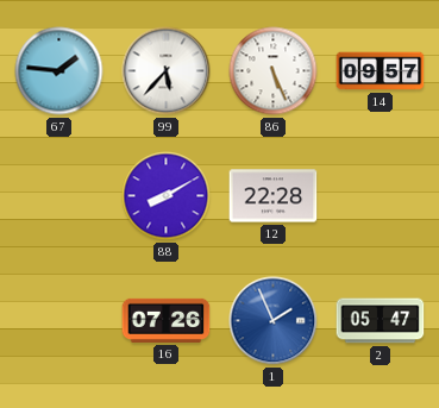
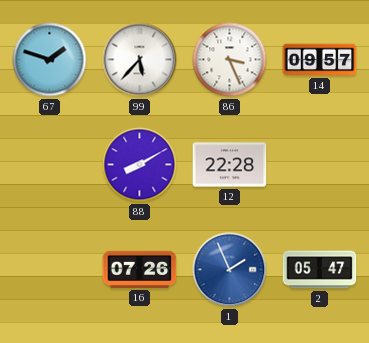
67: 1:46 -> 1:48
86: 5:26 -> 3:26
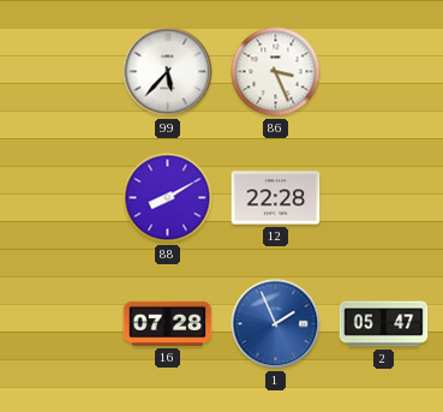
67: 1:48 -> none
14: 09:57 -> none
16: 07:26 -> 07:28
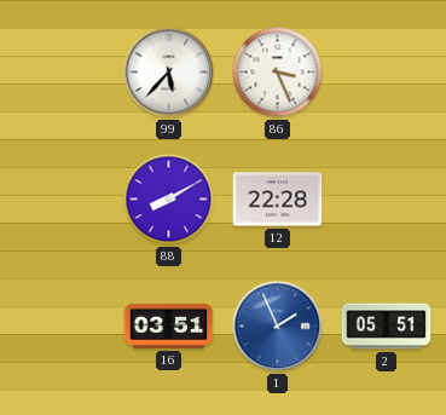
16: 07:28 -> 03:51
2: 05:47 -> 05:51
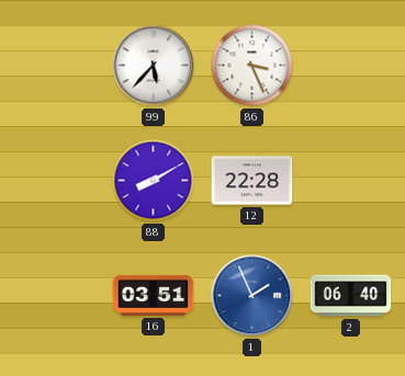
2: 05:51 -> 06:40
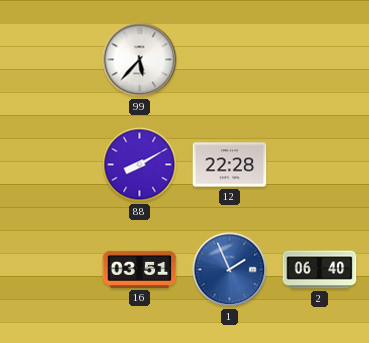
86: 3:26 -> none
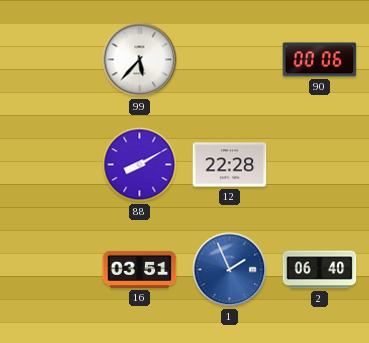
90: none -> 00:06
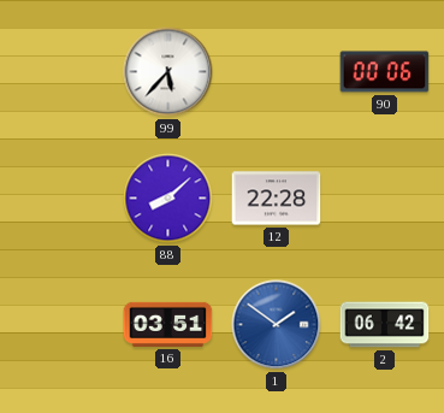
88: 8:10 -> 8:08
1: 1:56 -> 1:51
2: 06:40 -> 06:42
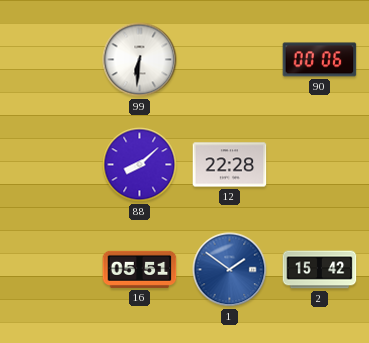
99: 5:37 -> 6:31
16: 03:51 -> 05:51
2: 06:42 -> 15:42
